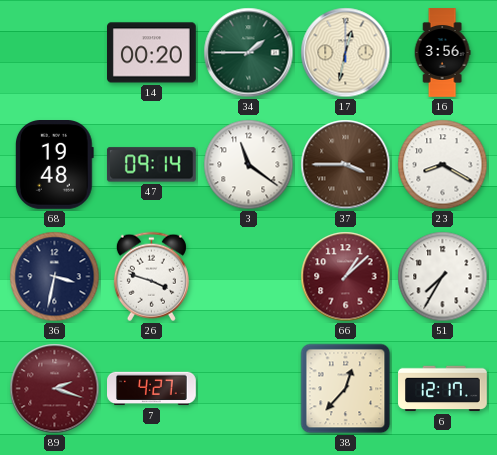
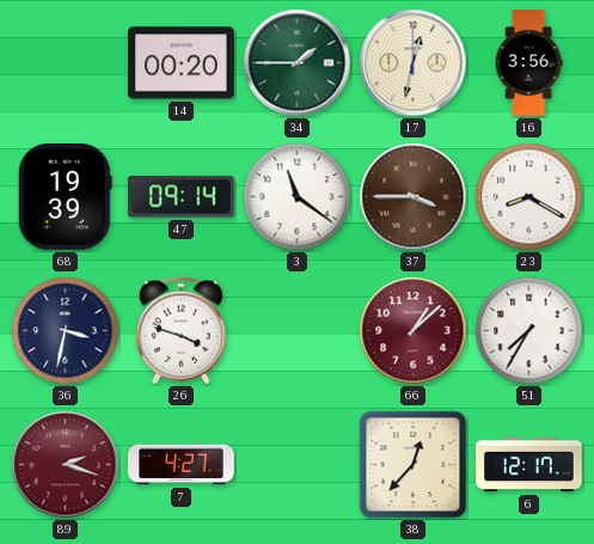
68: 19:48 -> 19:39
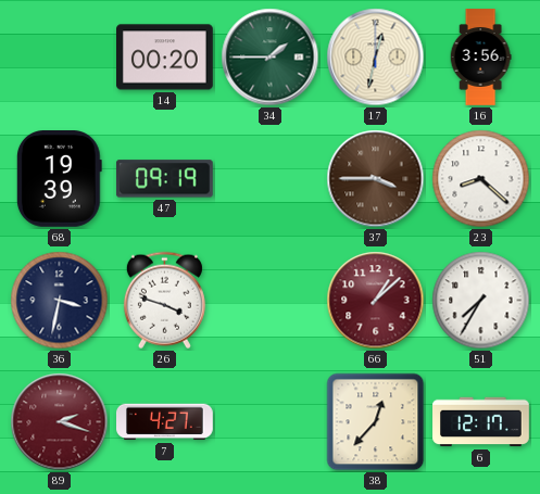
47: 09:14 -> 09:19
3: 11:21 -> none
23: 8:20 -> 8:22
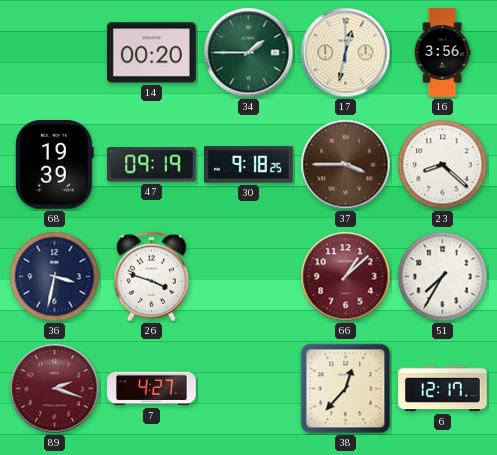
30: none -> 9:18
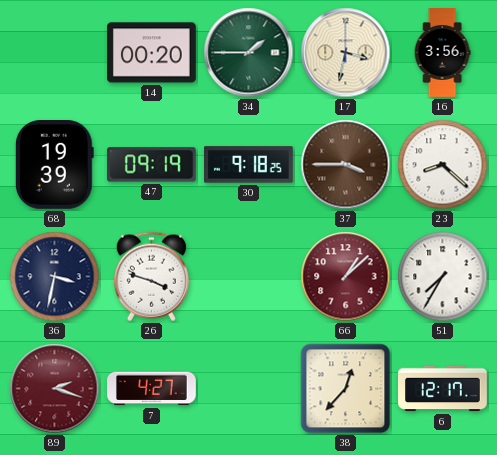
17: 12:32 -> 3:32
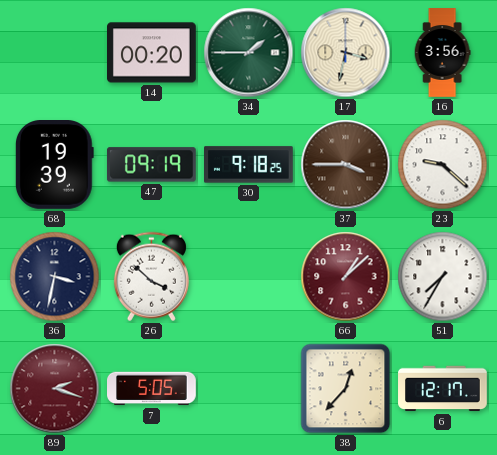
23: 8:22 -> 9:22
26: 3:48 -> 3:52
7: 4:27 -> 5:05
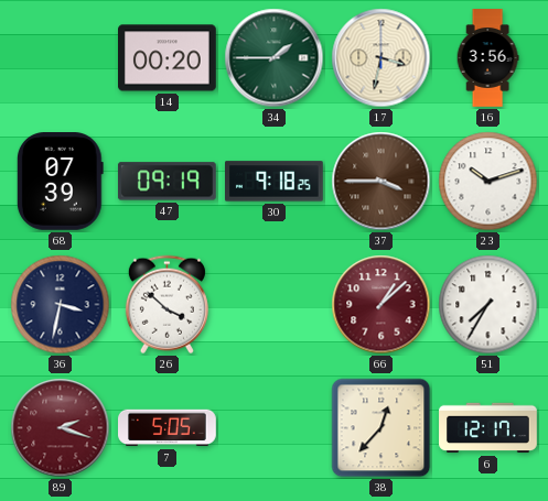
68: 19:39 -> 07:39
23: 9:22 -> 10:12
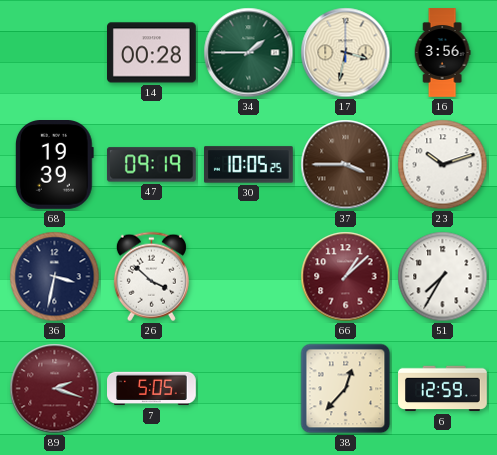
14: 00:20 -> 00:28
68: 07:39 -> 19:39
30: 9:18 -> 10:05
6: 12:17 -> 12:59
